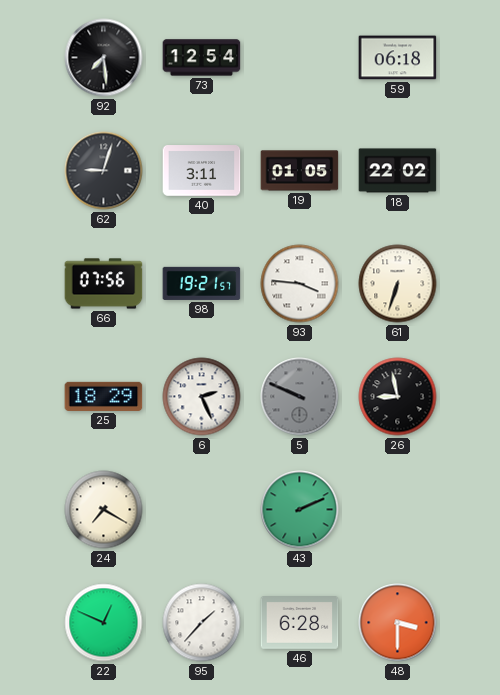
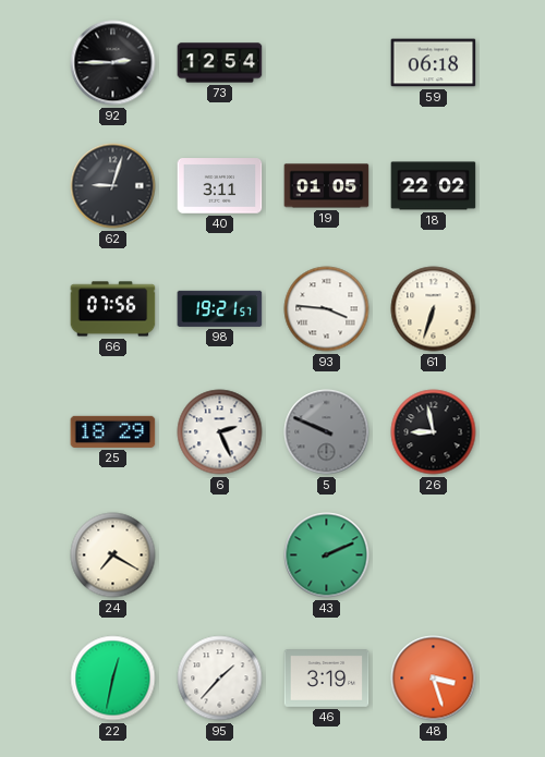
92: 7:29 -> 2:45
22: 12:49 -> 12:32
46: 6:28 -> 3:19
48: 3:30 -> 3:27
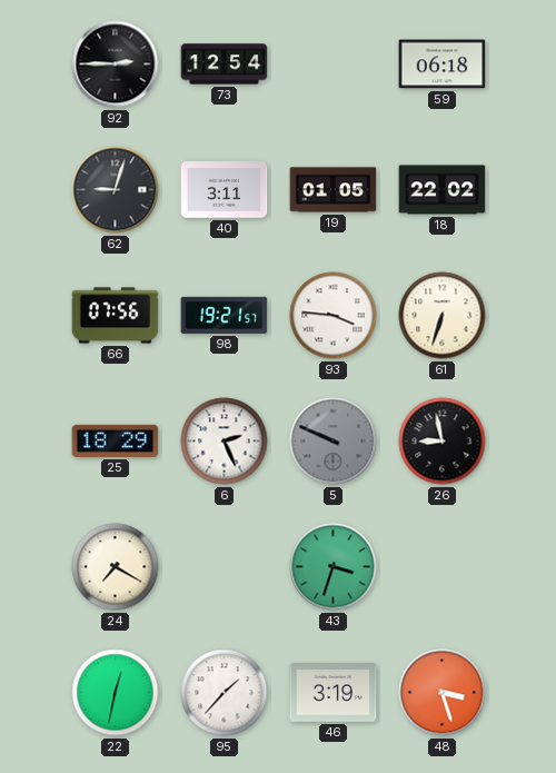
43: 2:11 -> 3:33
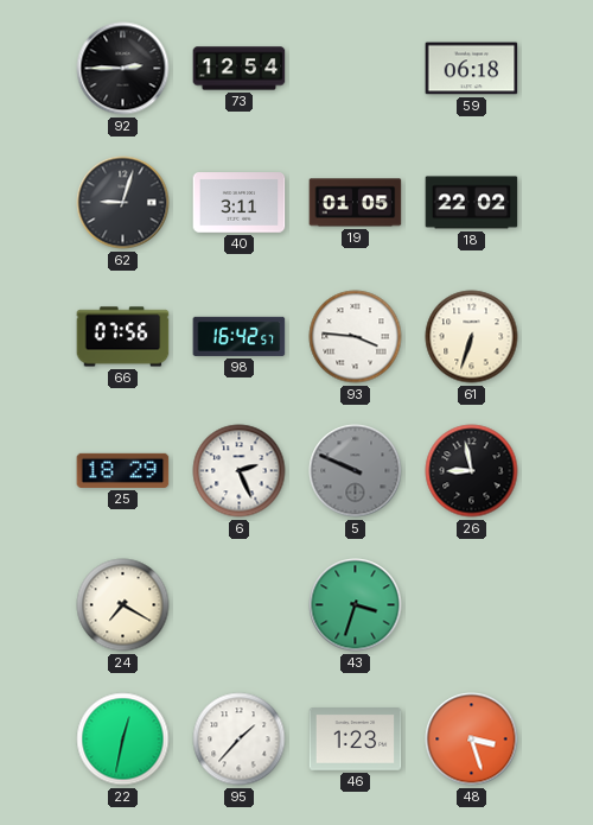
98: 19:21 -> 16:42
46: 3:19 -> 1:23
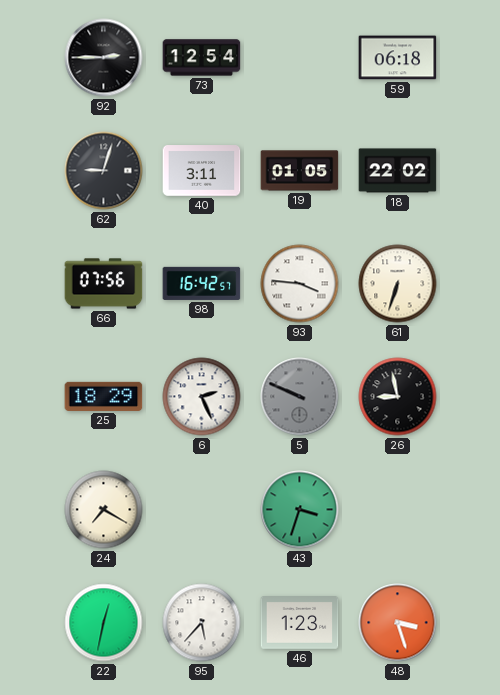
95: 1:37 -> 5:37
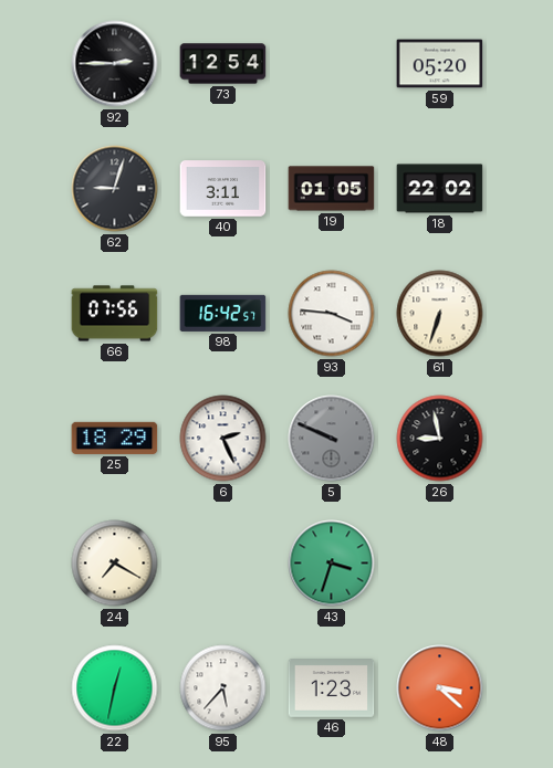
59: 06:18 -> 05:20
48: 3:27 -> 3:22
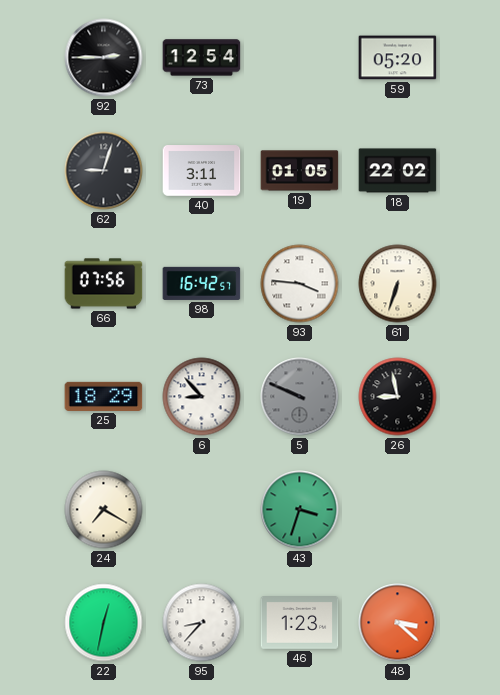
6: 2:26 -> 8:53
95: 5:37 -> 8:37
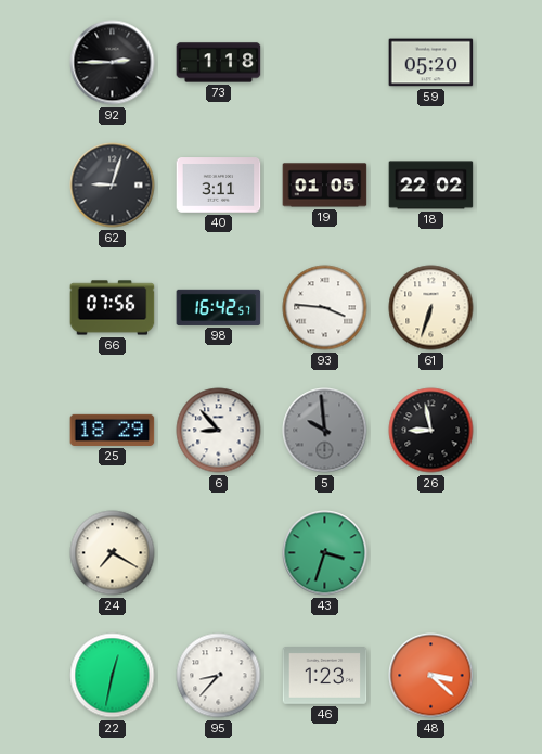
73: 12:54 -> 1:18
5: 9:49 -> 9:59
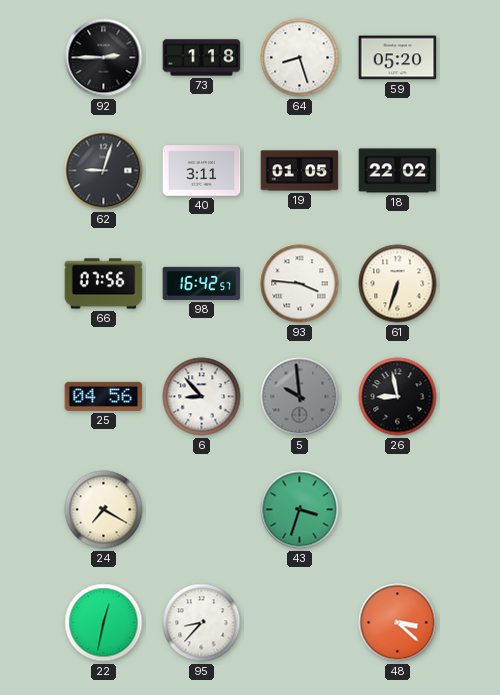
64: none -> 8:27
25: 18:29 -> 04:56
46: 1:23 -> none
